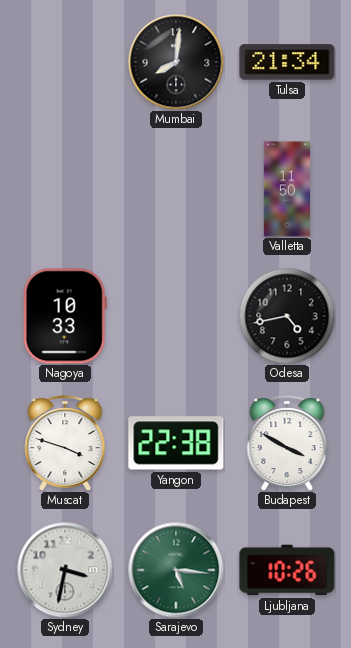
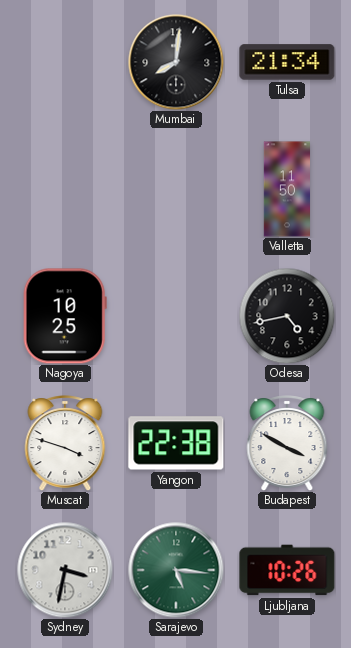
Nagoya: 10:33 -> 10:25
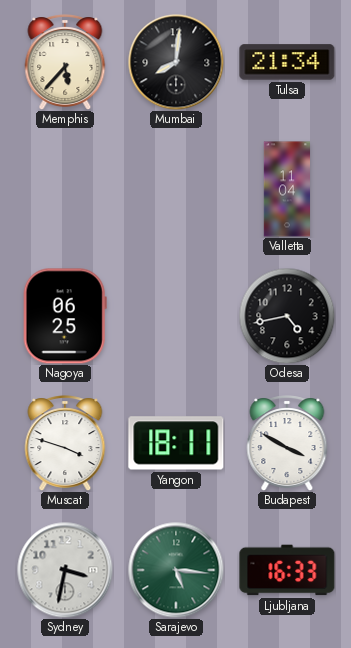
Memphis: none -> 5:37
Valletta: 11:50 -> 11:04
Nagoya: 10:25 -> 06:25
Yangon: 22:38 -> 18:11
Ljubljana: 10:26 -> 16:33
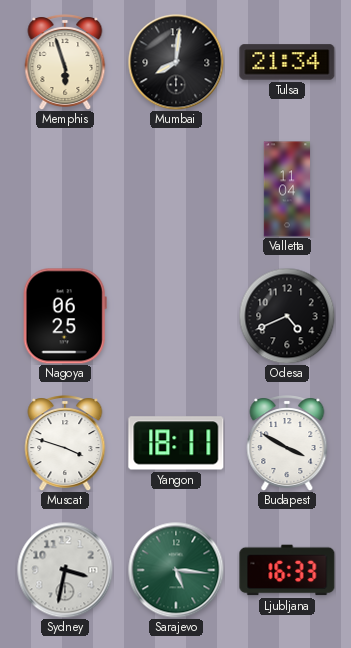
Memphis: 5:37 -> 5:57
Odesa: 4:43 -> 4:41
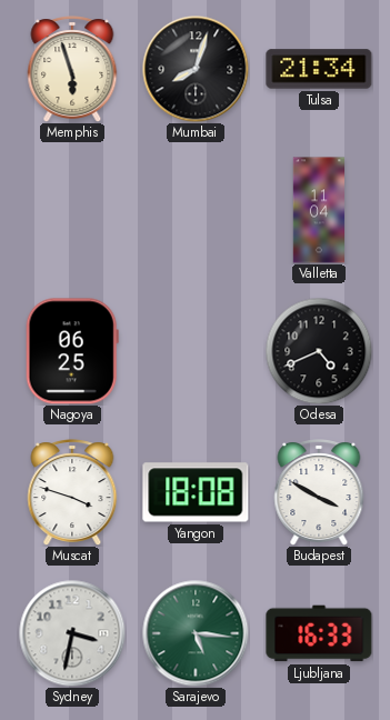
Mumbai: 8:01 -> 8:03
Yangon: 18:11 -> 18:08
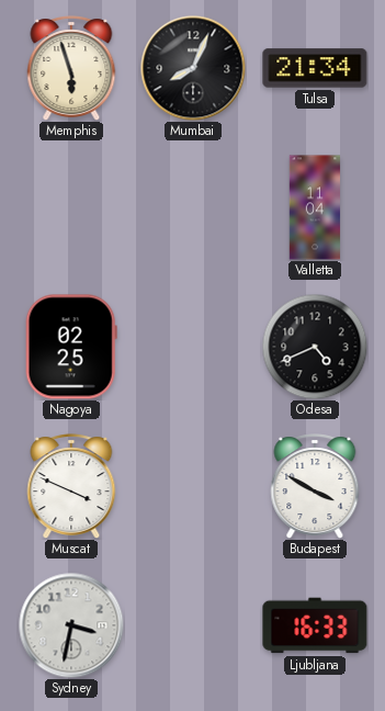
Mumbai: 8:03 -> 8:04
Nagoya: 06:25 -> 02:25
Muscat: 3:48 -> 3:49
Yangon: 18:08 -> none
Sarajevo: 5:16 -> none
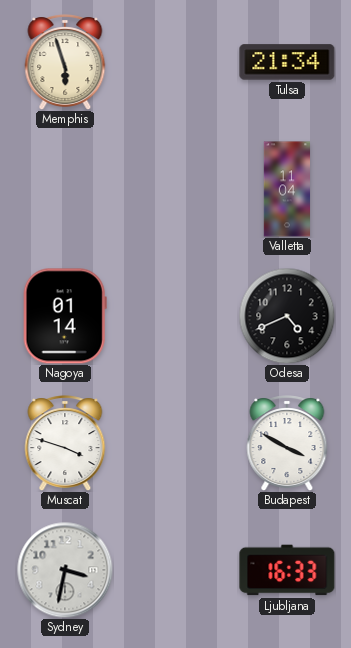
Mumbai: 8:04 -> none
Nagoya: 02:25 -> 01:14
Muscat: 3:49 -> 3:48
